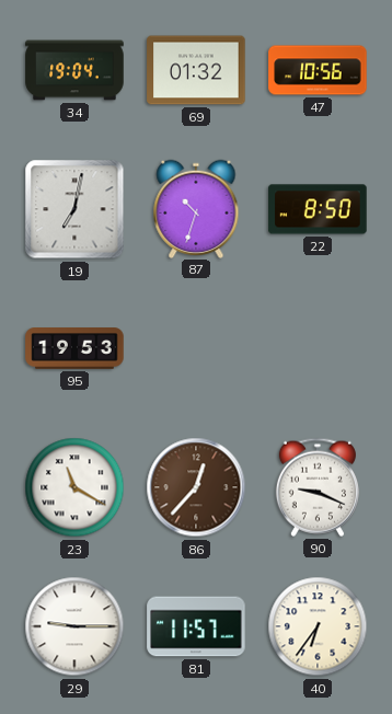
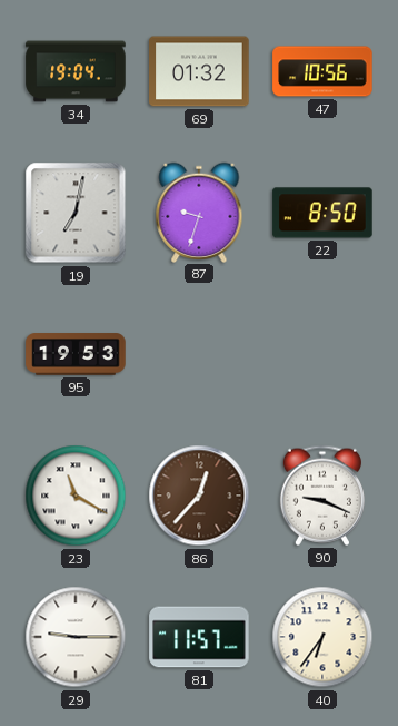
87: 10:33 -> 9:33
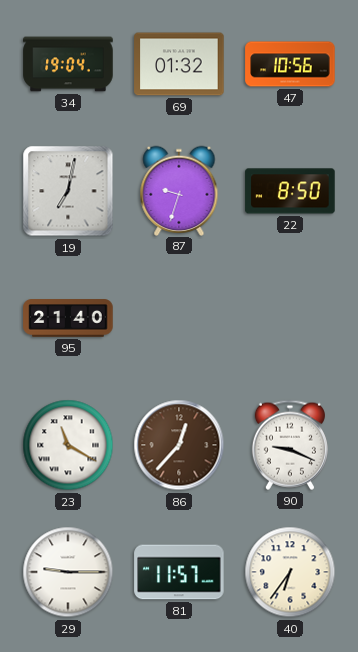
95: 19:53 -> 21:40
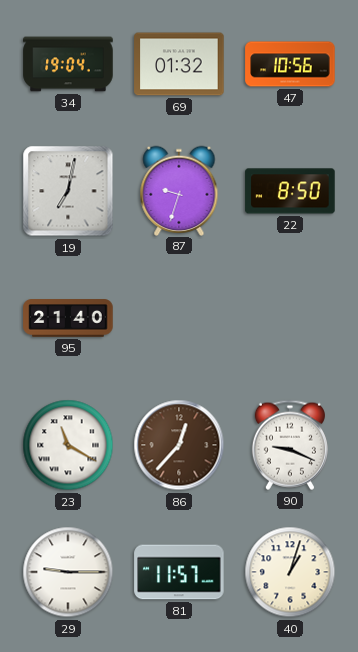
40: 6:36 -> 1:03
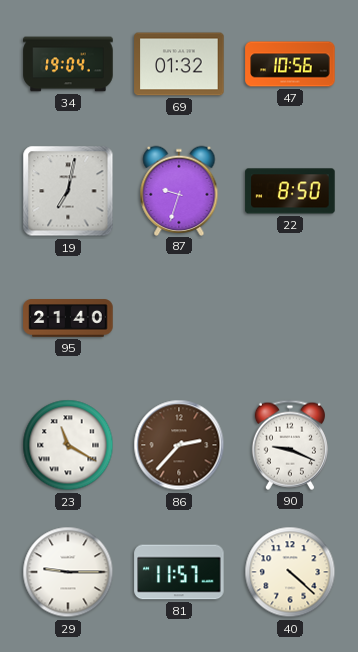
86: 12:37 -> 2:37
40: 1:03 -> 4:22
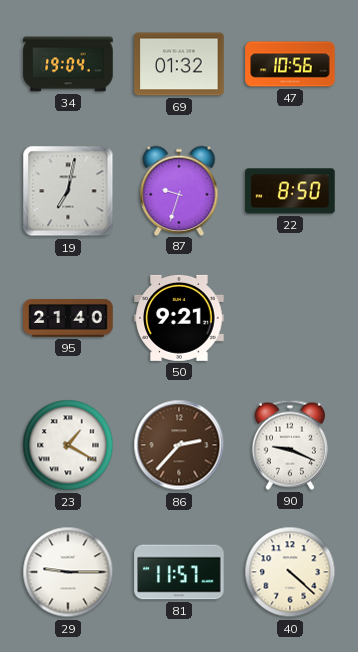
50: none -> 9:21
23: 11:20 -> 1:20
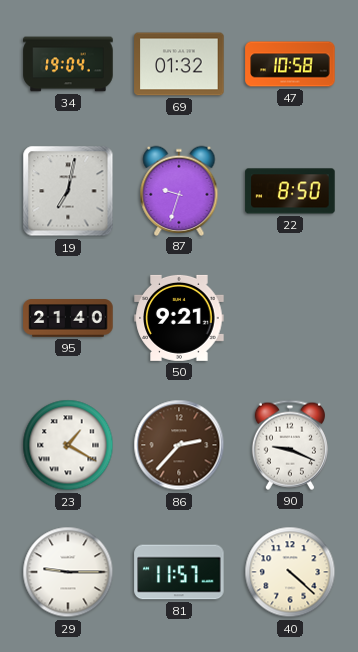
47: 10:56 -> 10:58
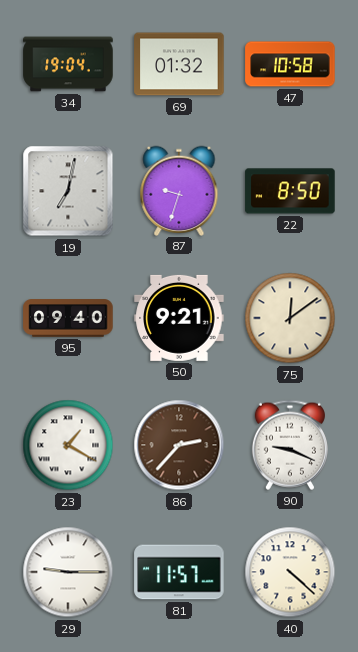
95: 21:40 -> 09:40
75: none -> 12:09
